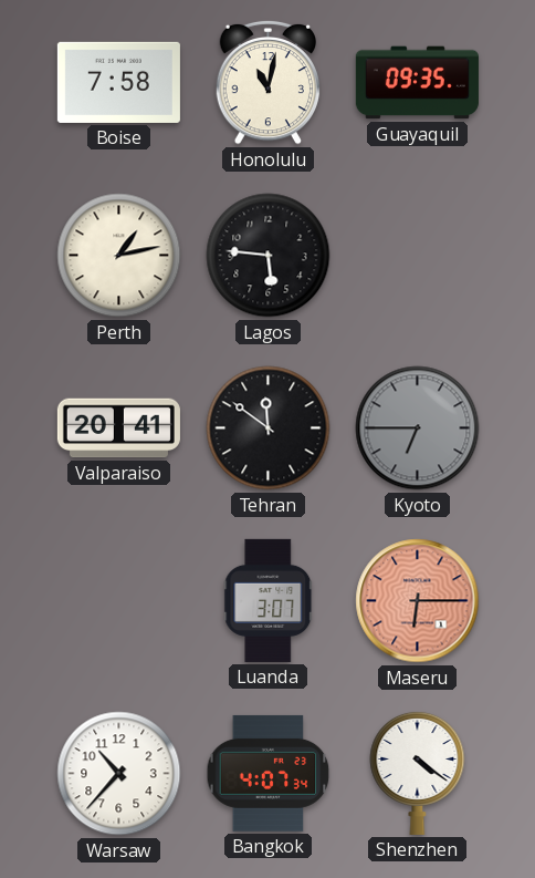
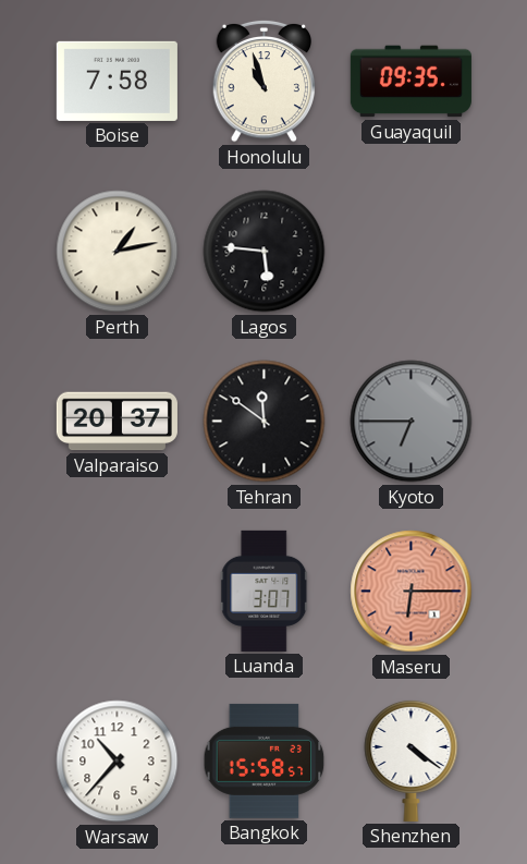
Honolulu: 11:02 -> 10:57
Valparaiso: 20:41 -> 20:37
Bangkok: 4:07 -> 15:58
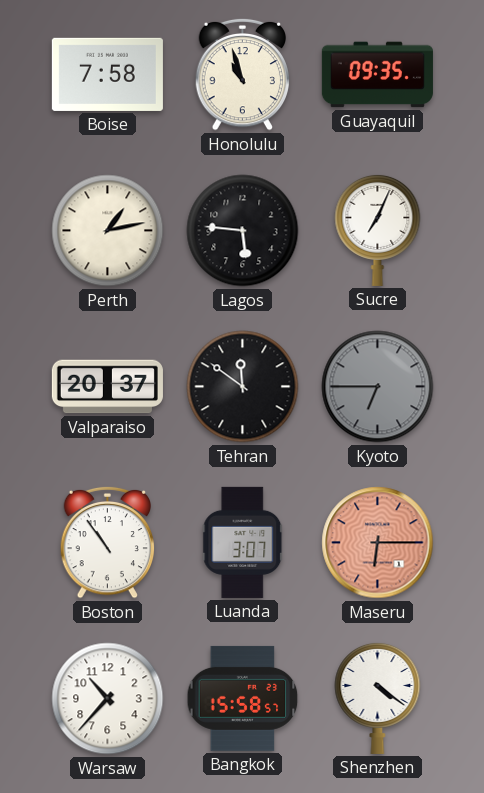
Sucre: none -> 7:04
Boston: none -> 10:54
